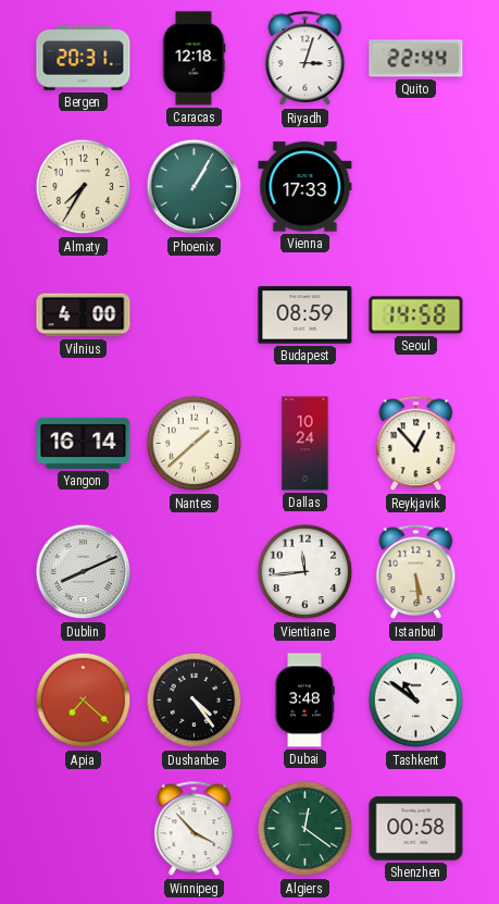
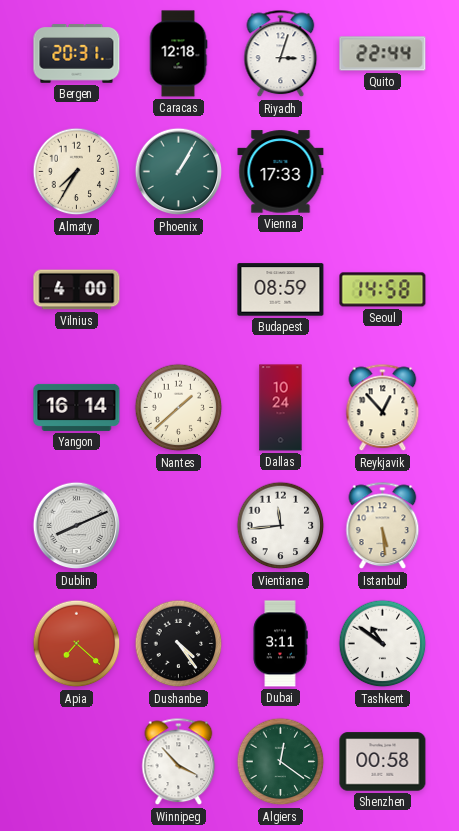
Dubai: 3:48 -> 3:11
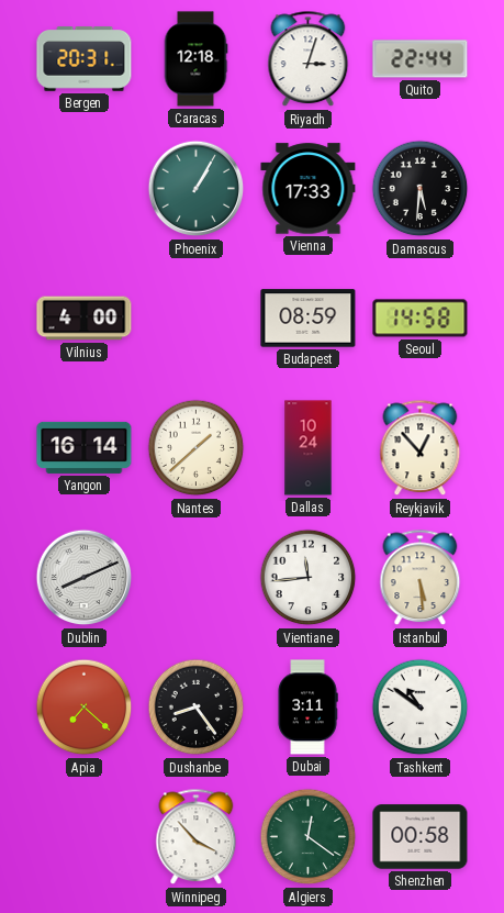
Almaty: 7:35 -> none
Damascus: none -> 5:31
Dushanbe: 4:24 -> 8:24
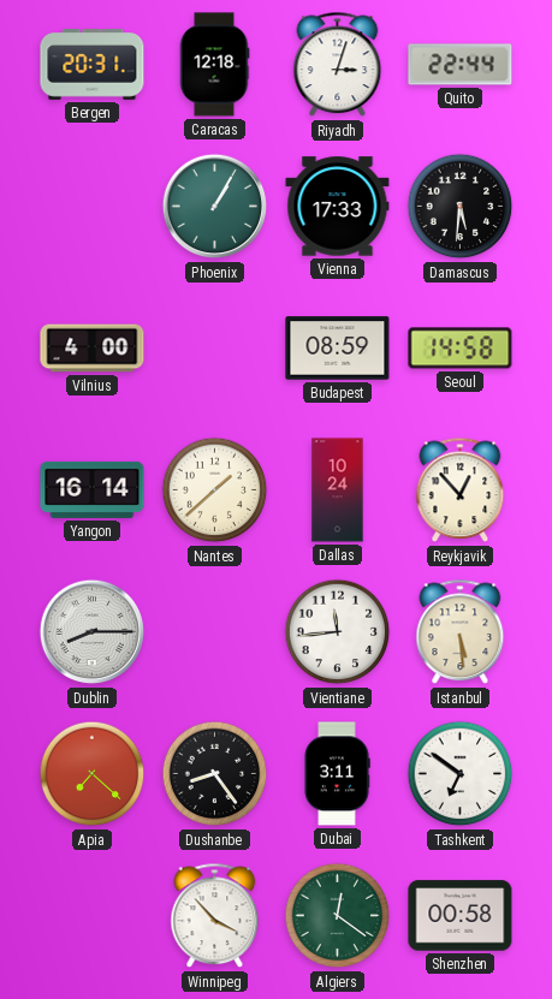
Dublin: 8:11 -> 8:15
Tashkent: 10:51 -> 6:51
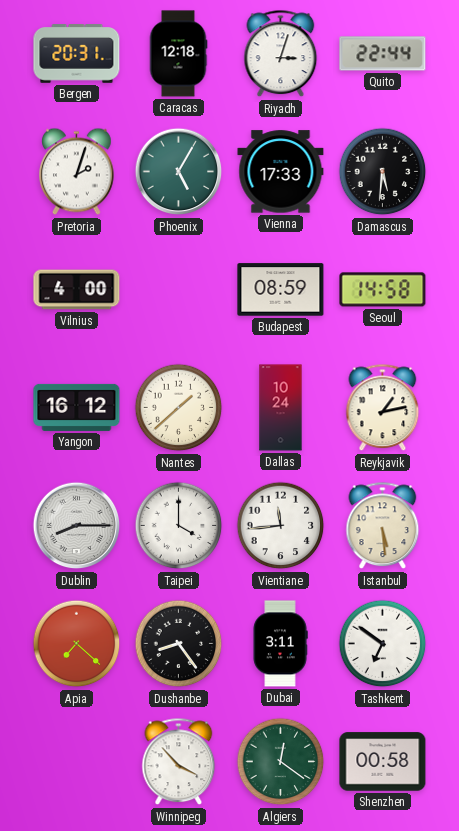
Pretoria: none -> 2:03
Phoenix: 1:05 -> 5:05
Yangon: 16:14 -> 16:12
Reykjavik: 12:53 -> 1:13
Taipei: none -> 4:00
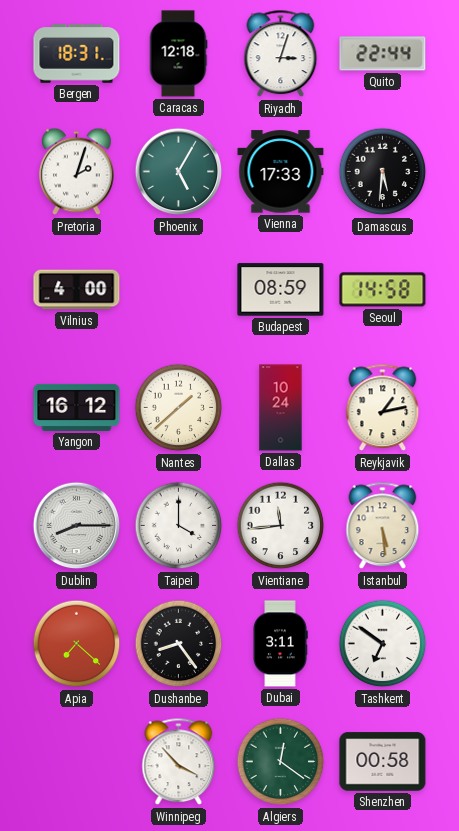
Bergen: 20:31 -> 18:31
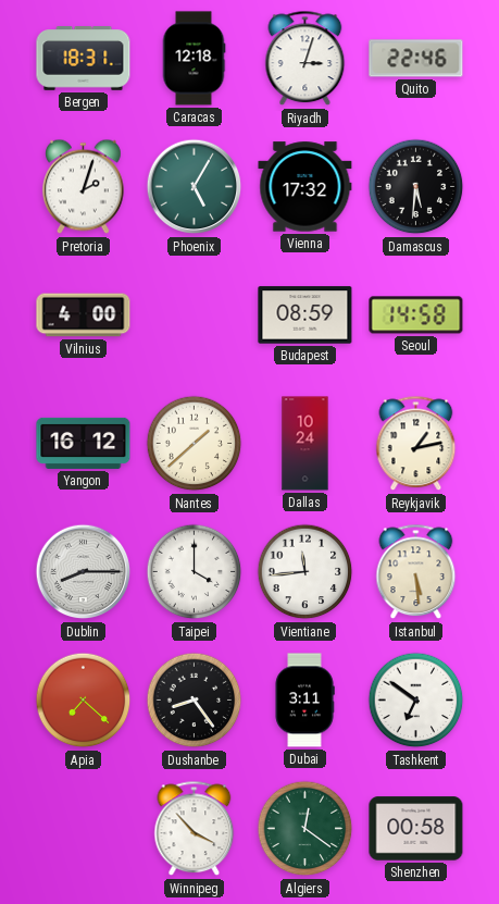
Quito: 22:44 -> 22:46
Vienna: 17:33 -> 17:32
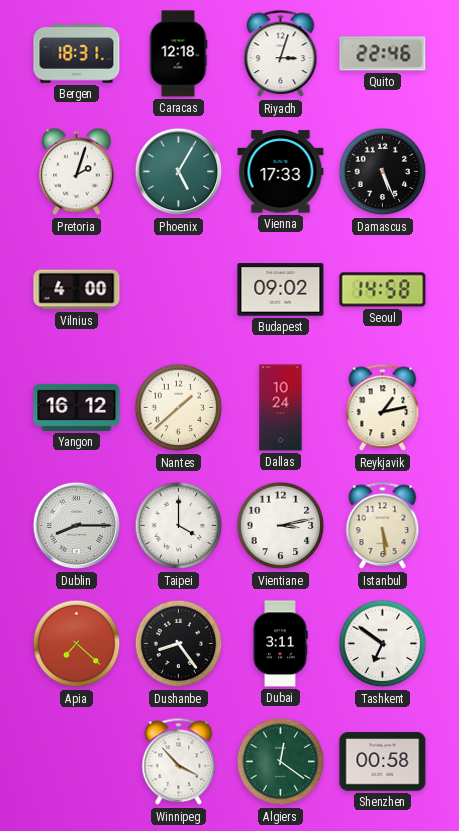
Vienna: 17:32 -> 17:33
Damascus: 5:31 -> 5:26
Budapest: 08:59 -> 09:02
Vientiane: 11:44 -> 3:13
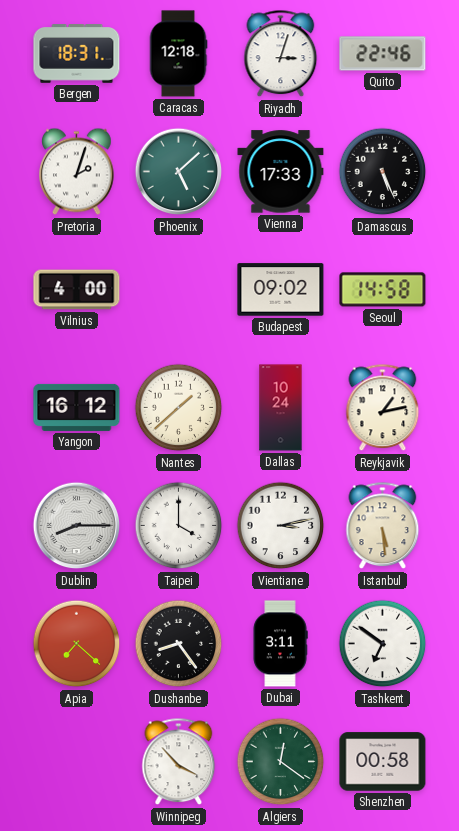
Phoenix: 5:05 -> 5:08
